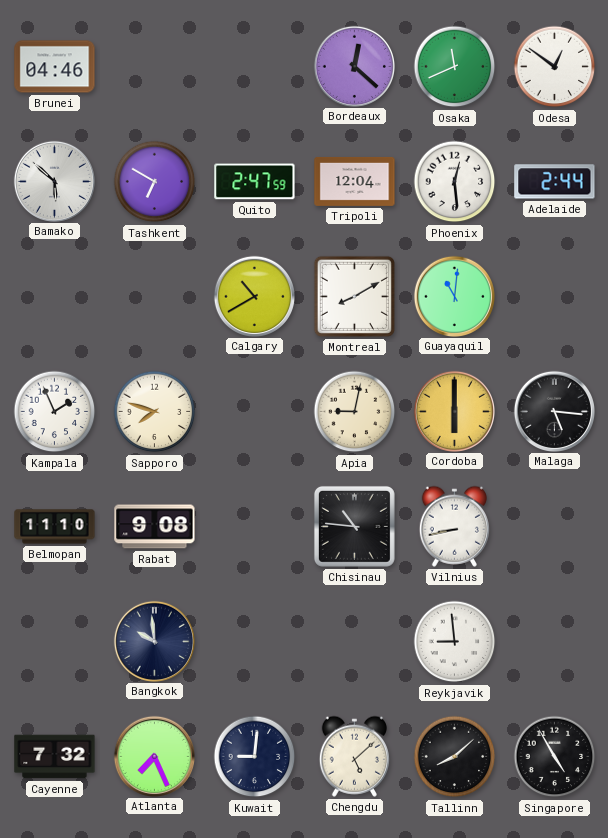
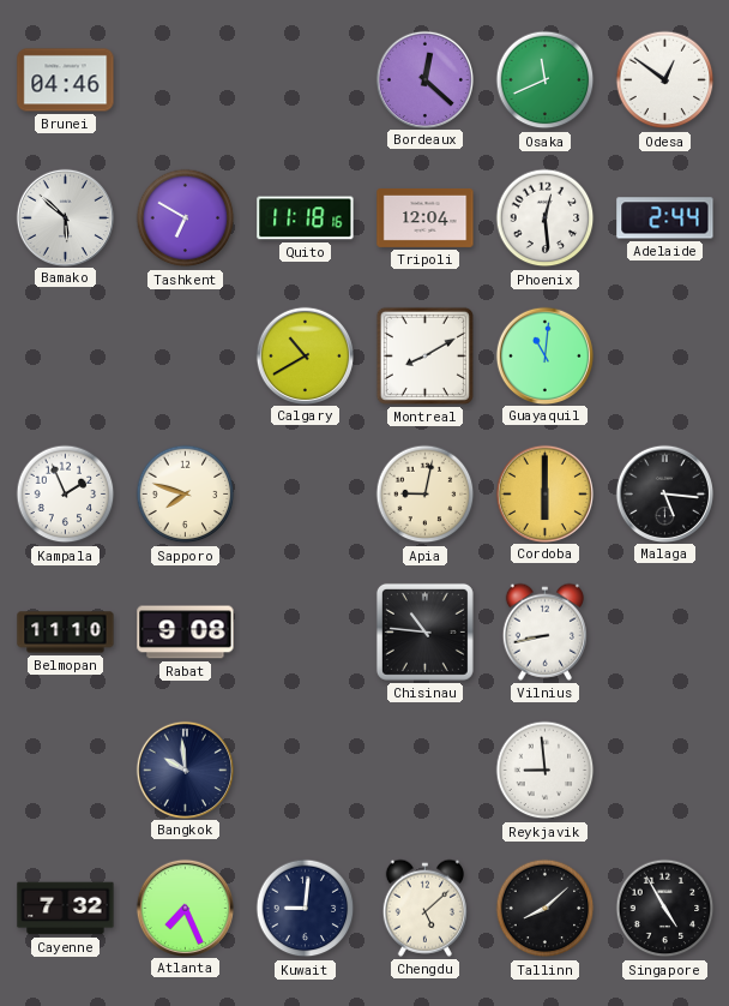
Quito: 2:47 -> 11:18
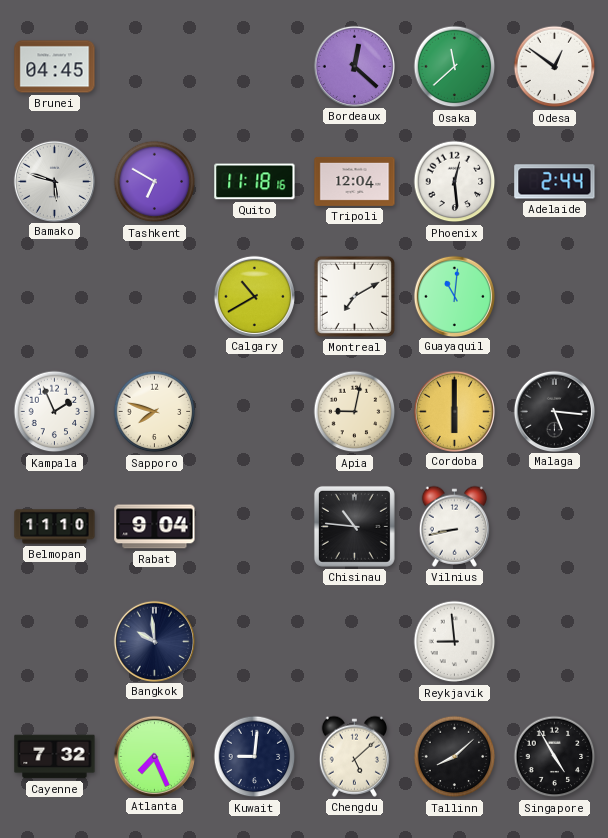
Brunei: 04:46 -> 04:45
Osaka: 11:41 -> 11:38
Bamako: 5:52 -> 5:48
Montreal: 8:10 -> 7:10
Rabat: 9:08 -> 9:04
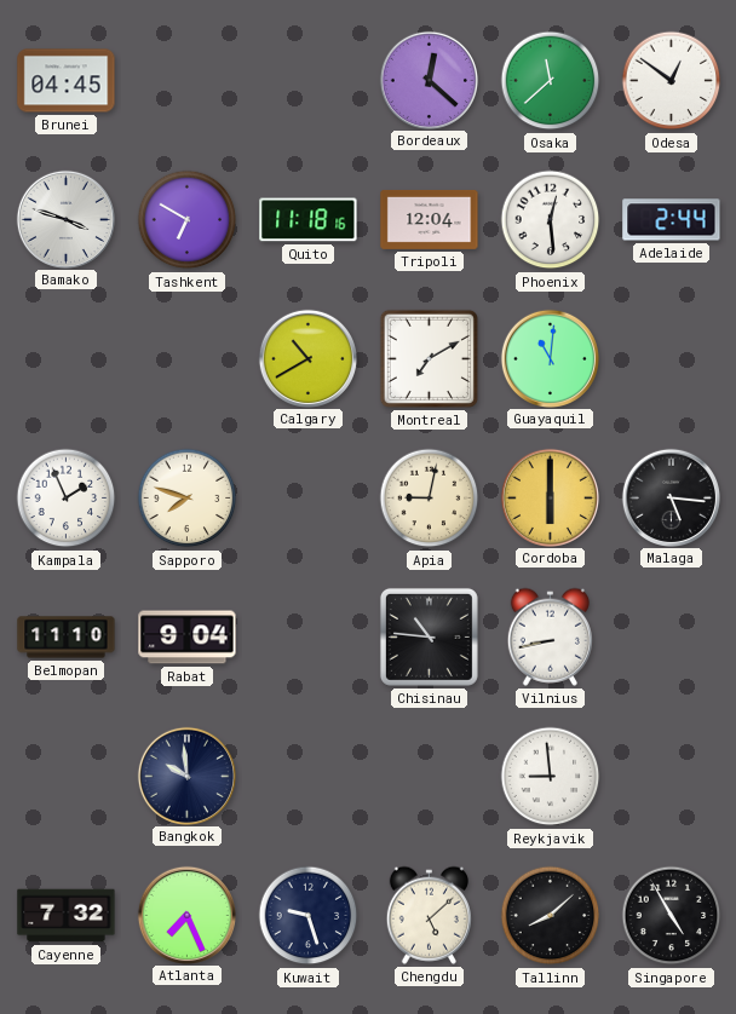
Bamako: 5:48 -> 3:48
Kuwait: 9:01 -> 9:27
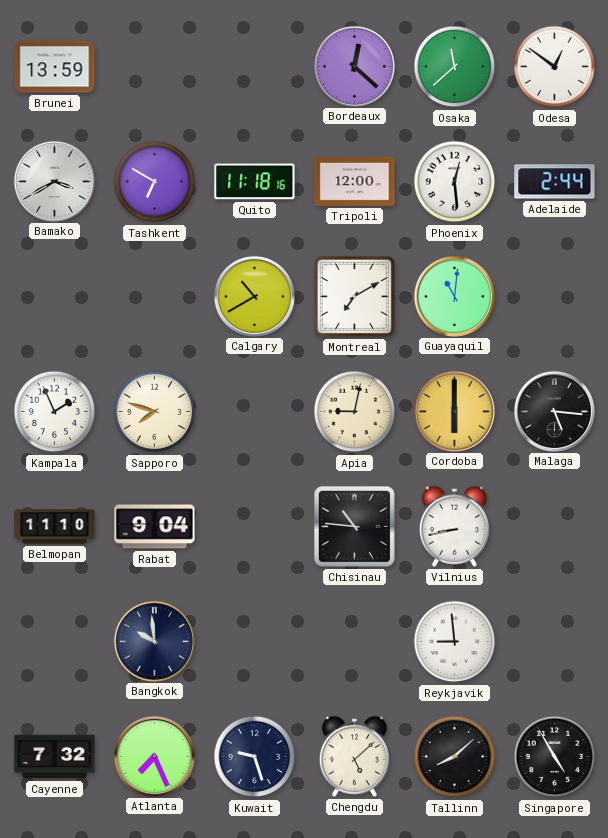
Brunei: 04:45 -> 13:59
Bamako: 3:48 -> 3:40
Tripoli: 12:04 -> 12:00
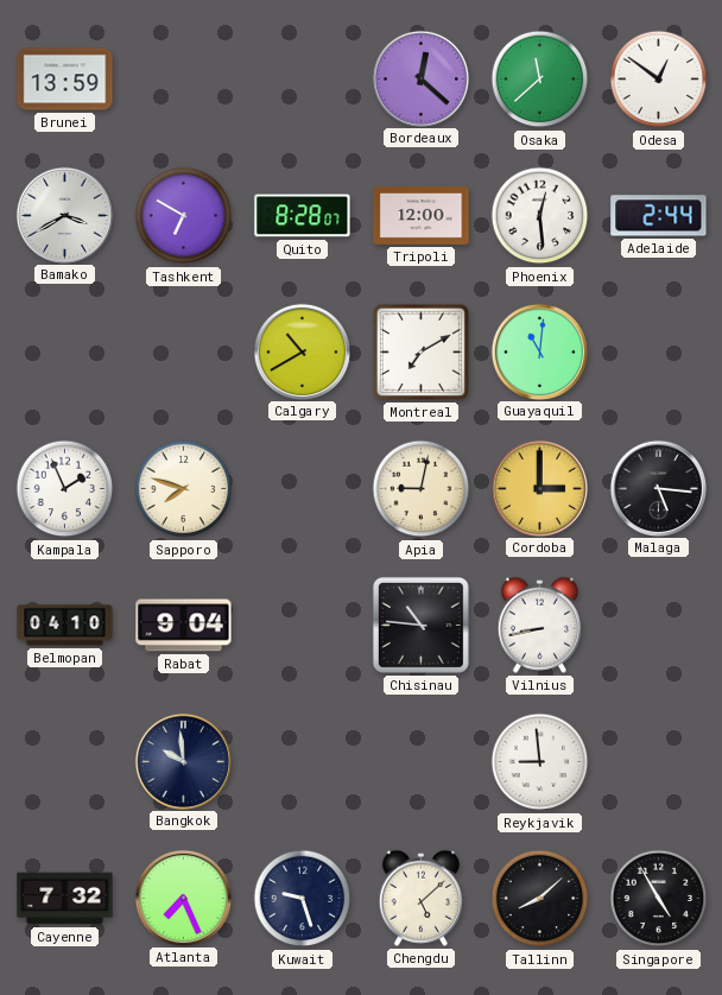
Quito: 11:18 -> 8:28
Cordoba: 6:00 -> 3:00
Belmopan: 11:10 -> 04:10
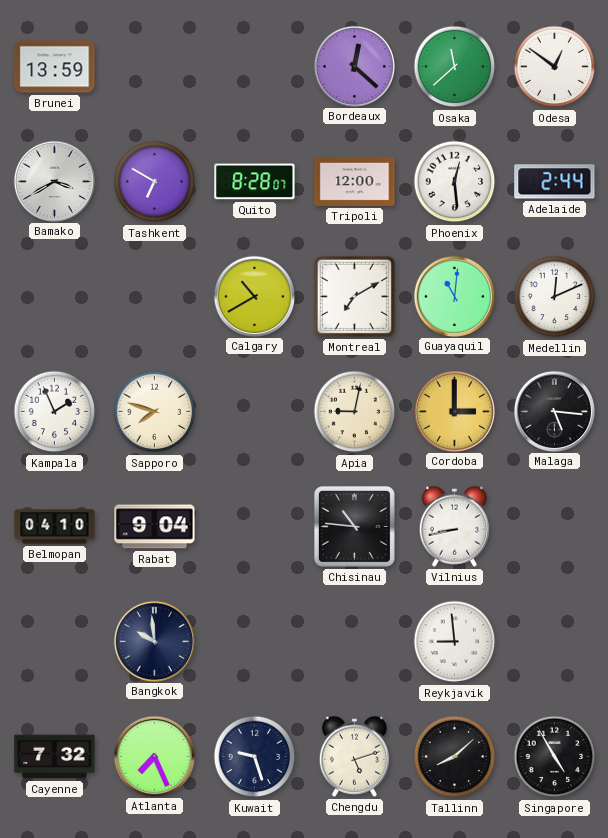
Medellin: none -> 12:11
Chengdu: 5:08 -> 5:12
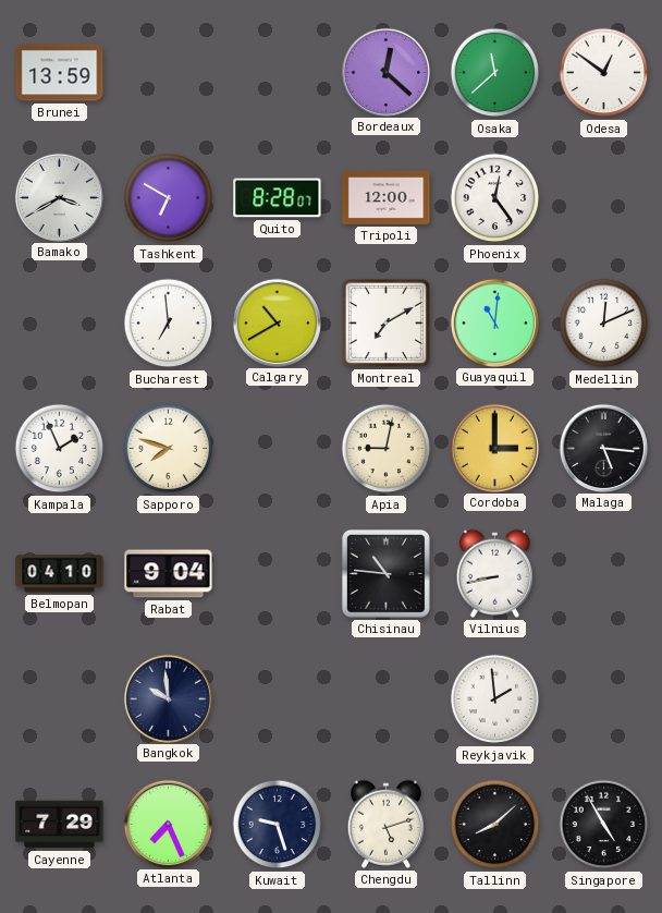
Phoenix: 12:29 -> 12:24
Adelaide: 2:44 -> none
Bucharest: none -> 6:59
Reykjavik: 8:59 -> 1:59
Cayenne: 7:32 -> 7:29
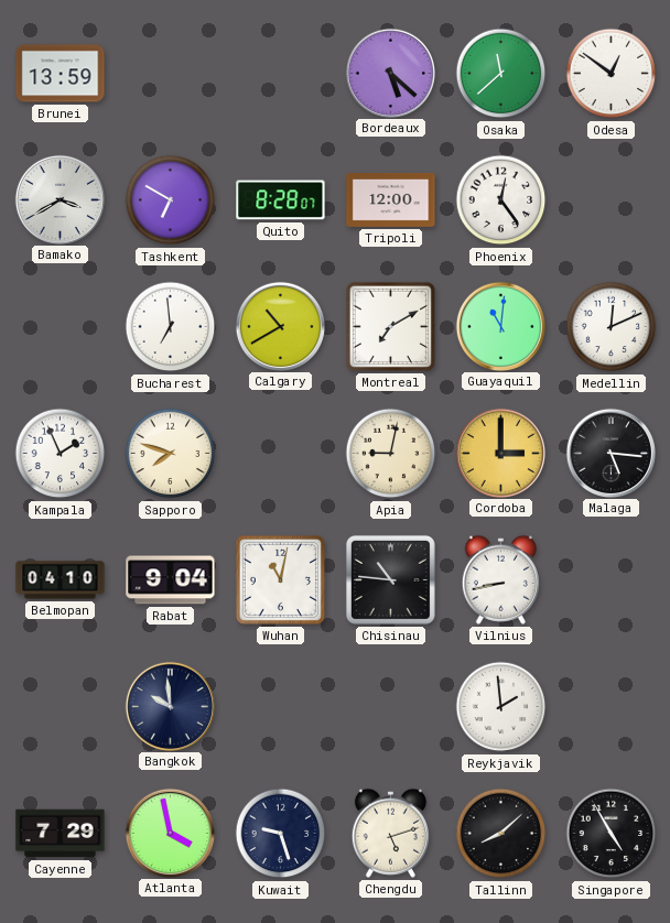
Bordeaux: 12:22 -> 5:22
Wuhan: none -> 11:02
Atlanta: 7:26 -> 3:58
